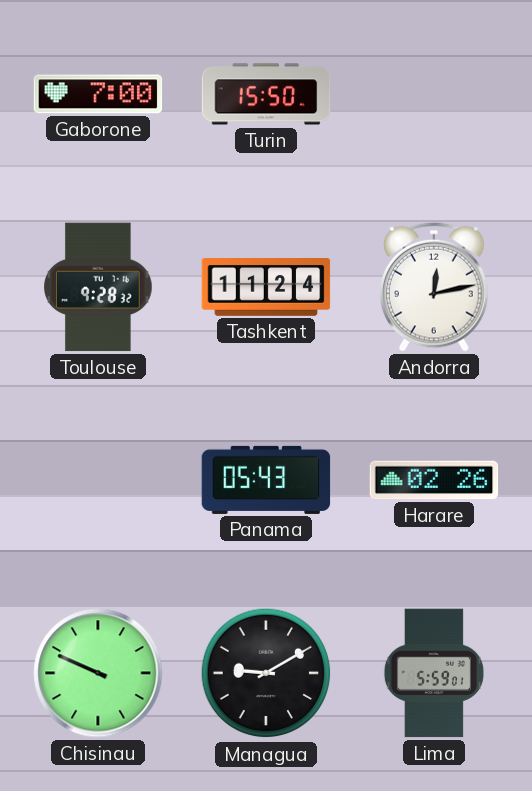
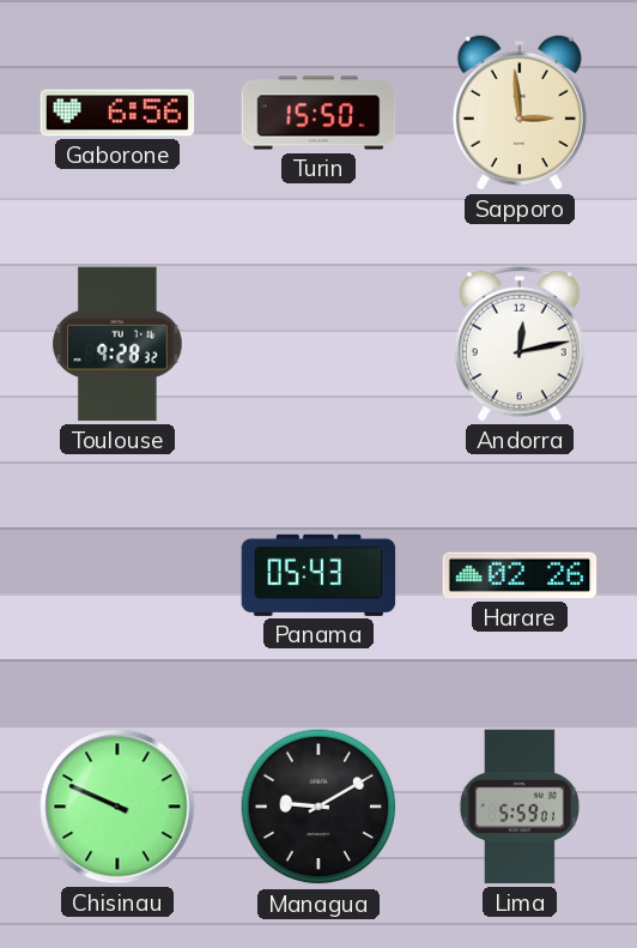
Gaborone: 7:00 -> 6:56
Sapporo: none -> 2:59
Tashkent: 11:24 -> none
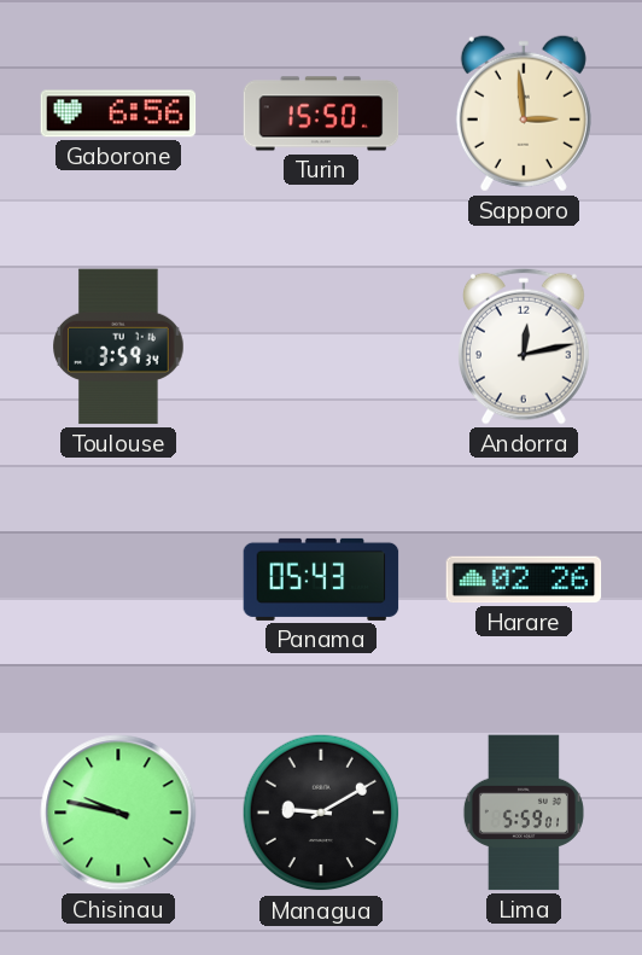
Toulouse: 9:28 -> 3:59
Chisinau: 9:49 -> 9:47
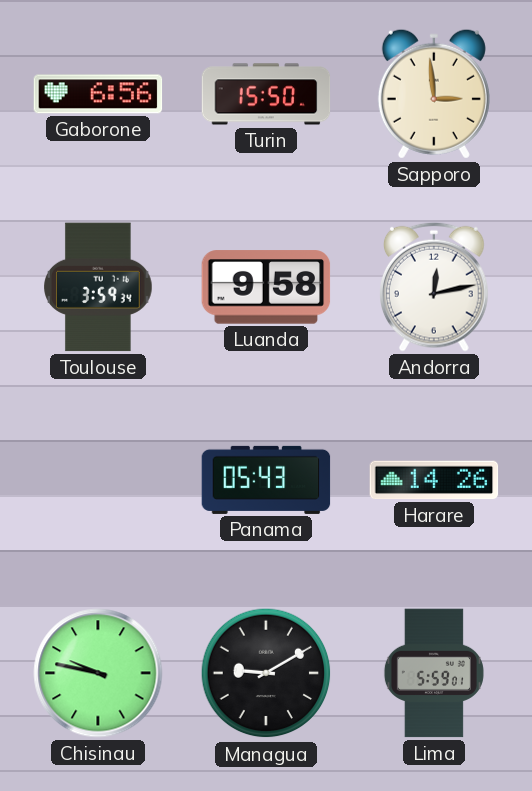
Luanda: none -> 9:58
Harare: 02:26 -> 14:26
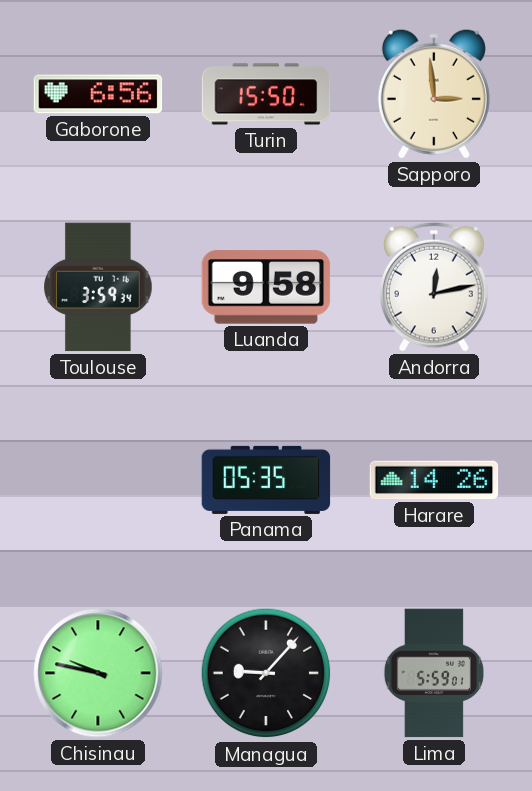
Panama: 05:43 -> 05:35
Managua: 9:10 -> 9:07
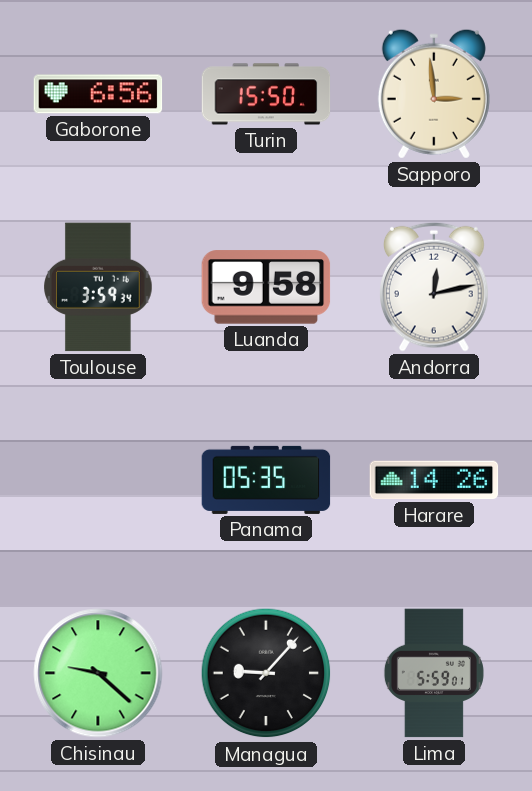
Chisinau: 9:47 -> 9:22
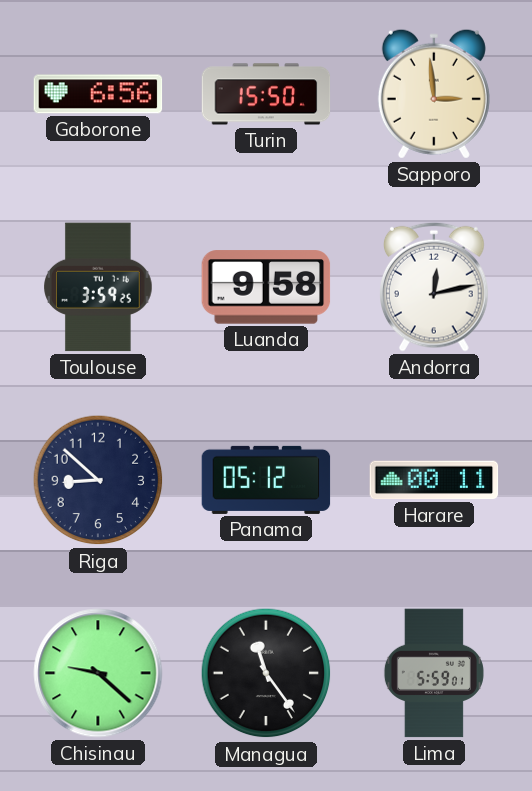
Toulouse: 3:59:34 -> 3:59:25
Riga: none -> 8:52
Panama: 05:35 -> 05:12
Harare: 14:26 -> 00:11
Managua: 9:07 -> 11:24
